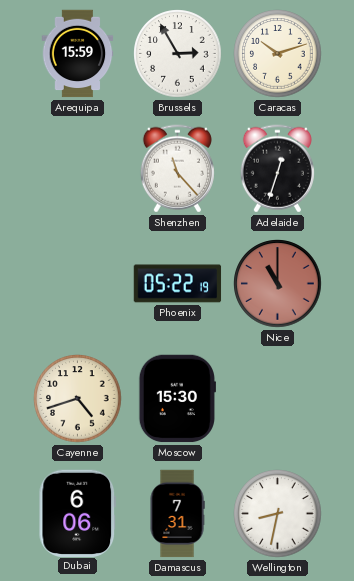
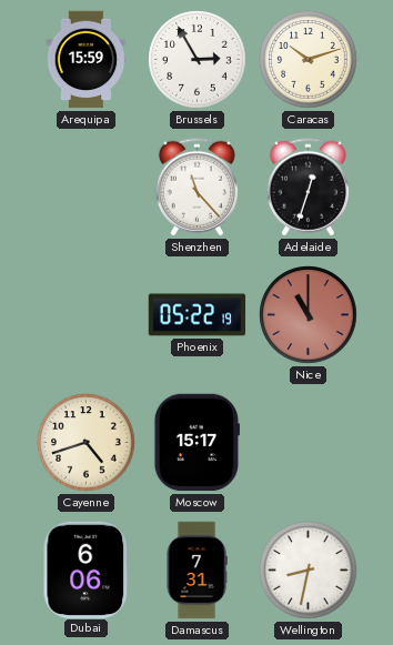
Moscow: 15:30 -> 15:17
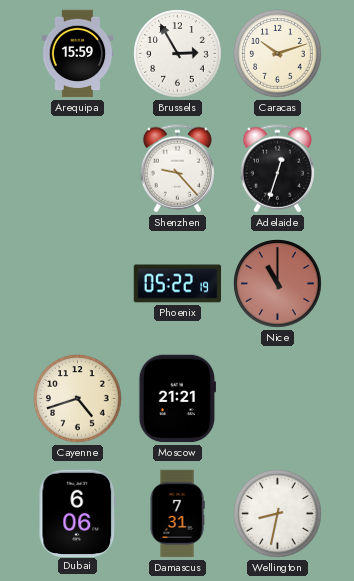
Shenzhen: 11:23 -> 9:23
Moscow: 15:17 -> 21:21
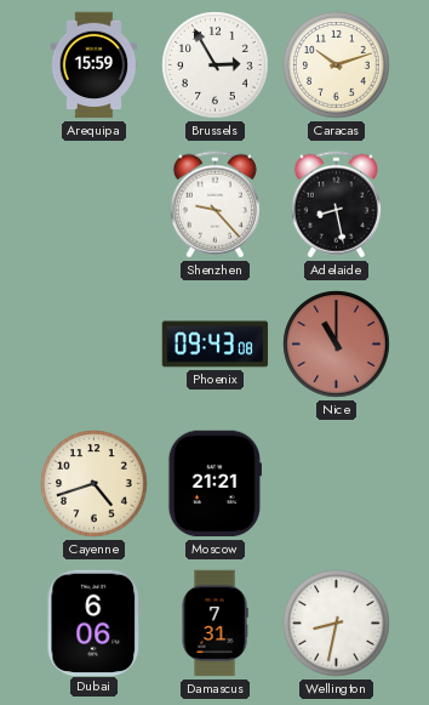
Adelaide: 12:33 -> 8:28
Phoenix: 05:22 -> 09:43
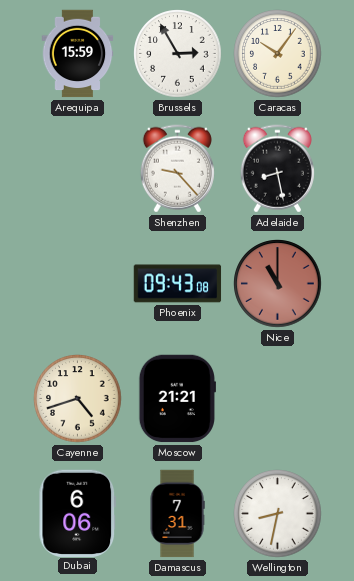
Caracas: 10:12 -> 10:06
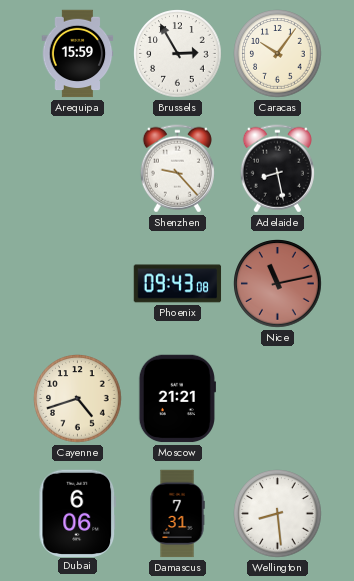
Nice: 11:00 -> 11:13
Wellington: 8:32 -> 8:29
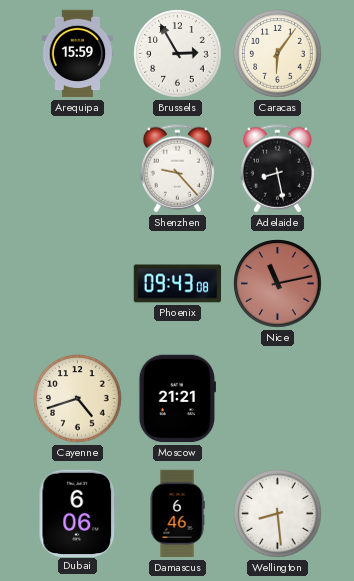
Caracas: 10:06 -> 6:06
Damascus: 7:31 -> 6:46
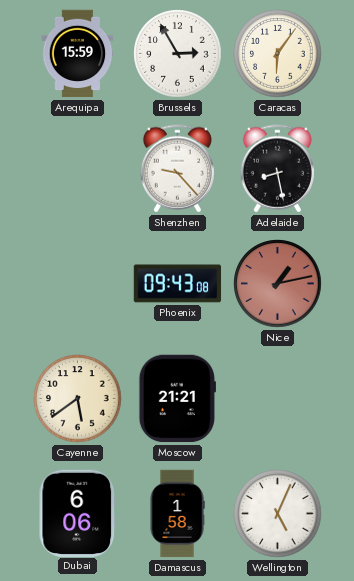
Nice: 11:13 -> 1:13
Cayenne: 4:42 -> 5:39
Damascus: 6:46 -> 1:58
Wellington: 8:29 -> 5:04
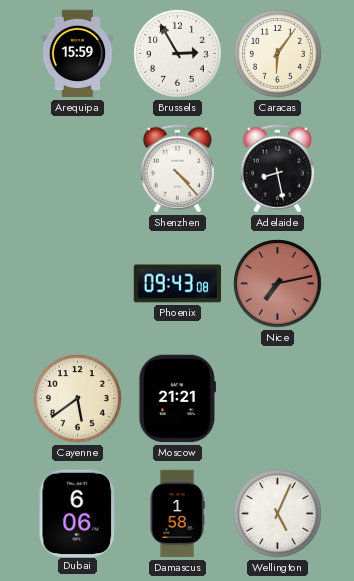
Shenzhen: 9:23 -> 4:23
Nice: 1:13 -> 7:13
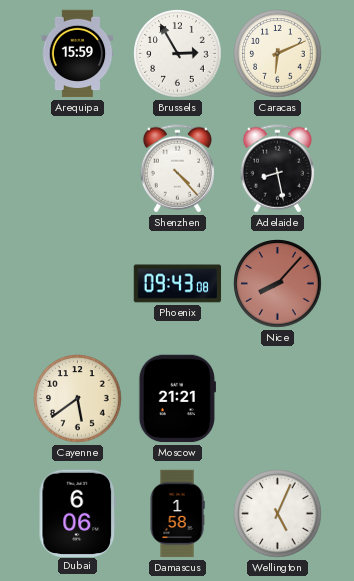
Caracas: 6:06 -> 6:11
Nice: 7:13 -> 8:07
